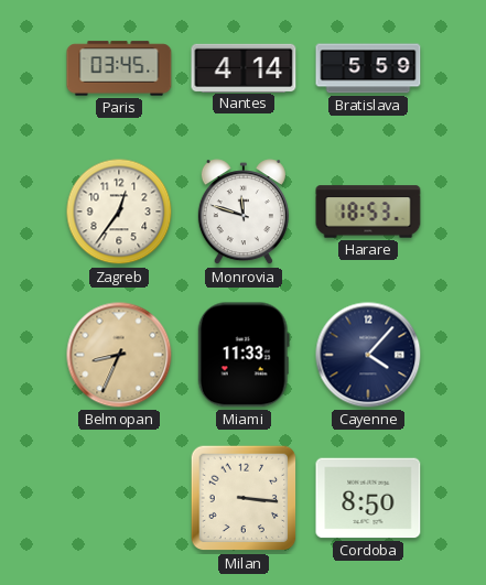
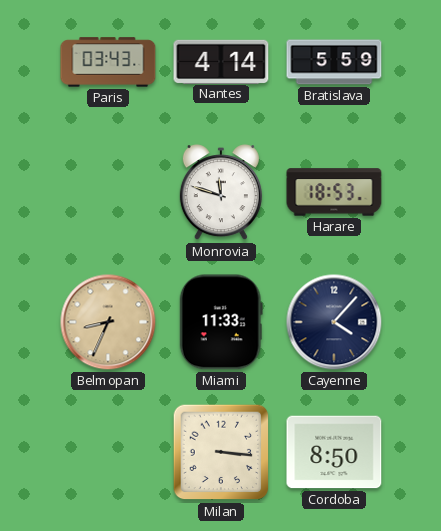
Paris: 03:45 -> 03:43
Zagreb: 12:36 -> none
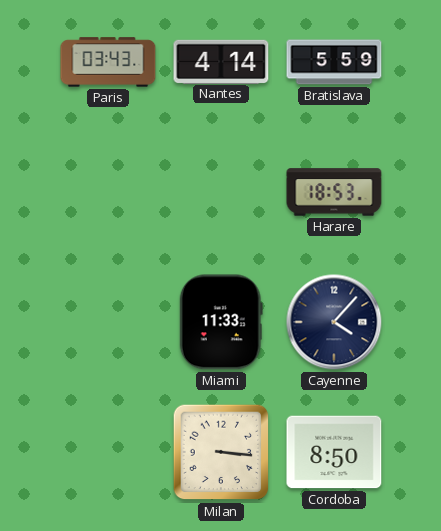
Monrovia: 11:48 -> none
Belmopan: 8:34 -> none
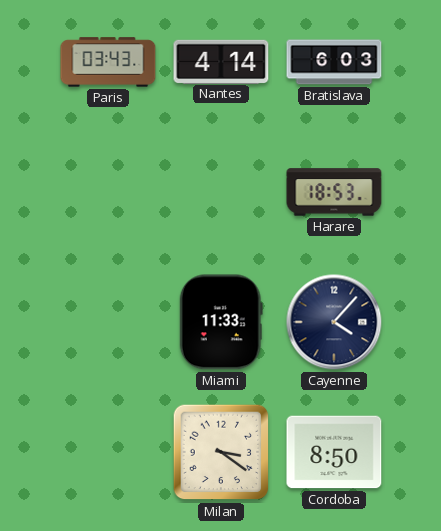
Bratislava: 5:59 -> 6:03
Milan: 3:16 -> 3:21
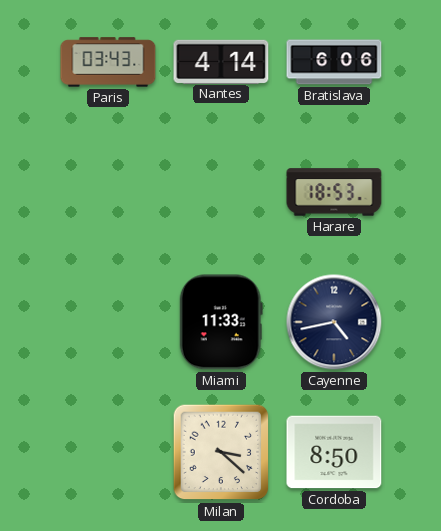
Bratislava: 6:03 -> 6:06
Cayenne: 4:07 -> 4:43
Milan: 3:21 -> 3:22
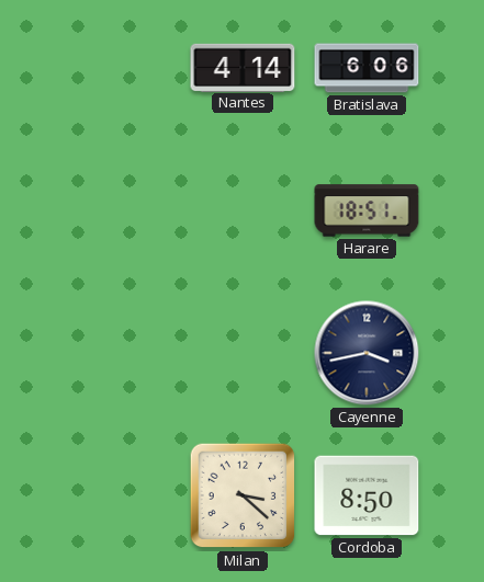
Paris: 03:43 -> none
Harare: 18:53 -> 18:51
Miami: 11:33 -> none
Cayenne: 4:43 -> 3:43
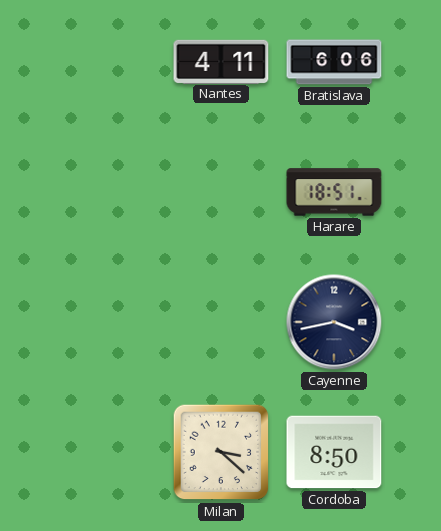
Nantes: 4:14 -> 4:11
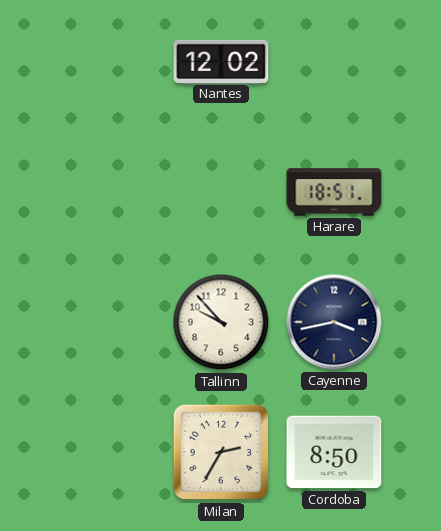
Nantes: 4:11 -> 12:02
Bratislava: 6:06 -> none
Tallinn: none -> 9:53
Milan: 3:22 -> 2:35
